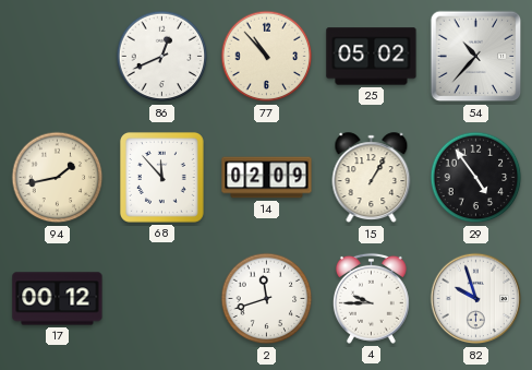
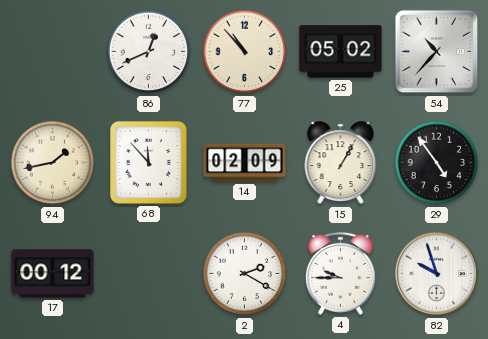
2: 11:42 -> 2:20
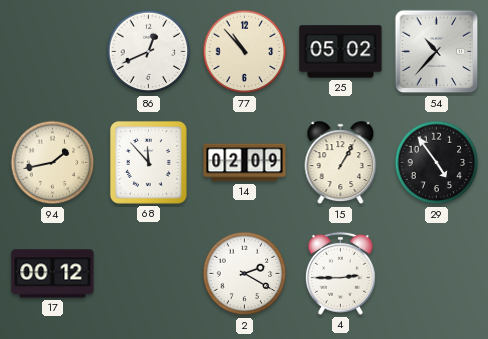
4: 9:45 -> 2:45
82: 9:57 -> none
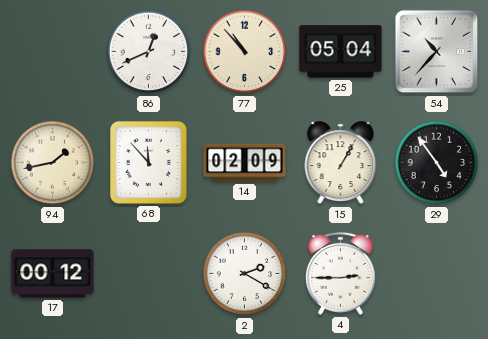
25: 05:02 -> 05:04
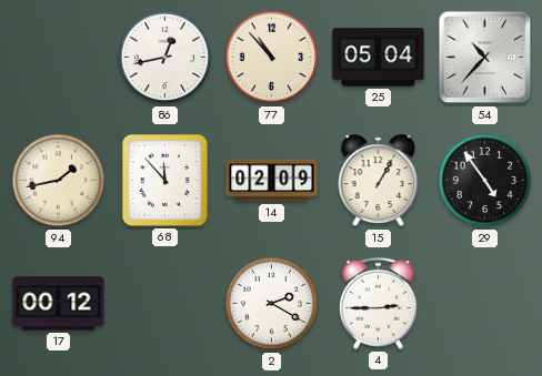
86: 12:41 -> 12:43
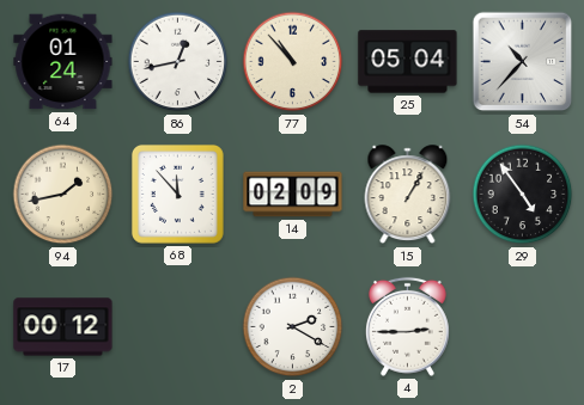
64: none -> 01:24
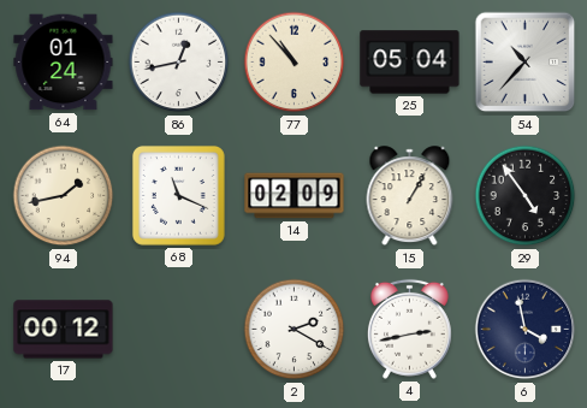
68: 11:53 -> 11:19
4: 2:45 -> 2:43
6: none -> 3:58
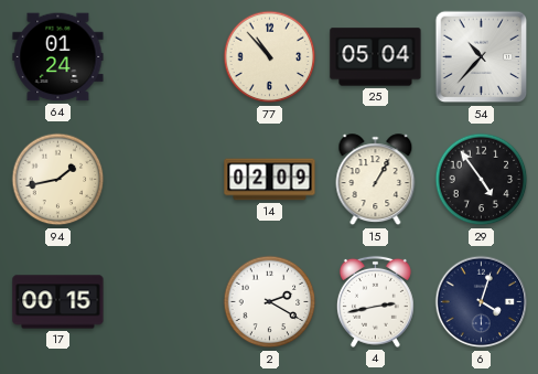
86: 12:43 -> none
68: 11:19 -> none
17: 00:12 -> 00:15
6: 3:58 -> 4:03
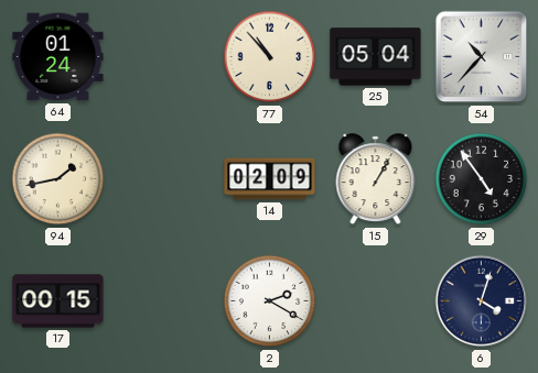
4: 2:43 -> none
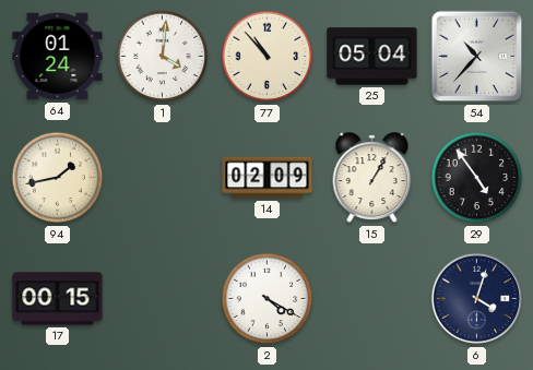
1: none -> 4:01
2: 2:20 -> 4:20
